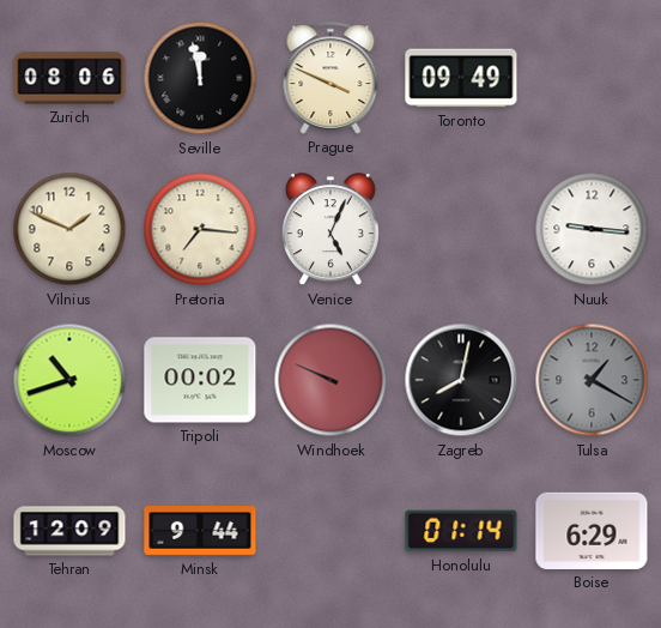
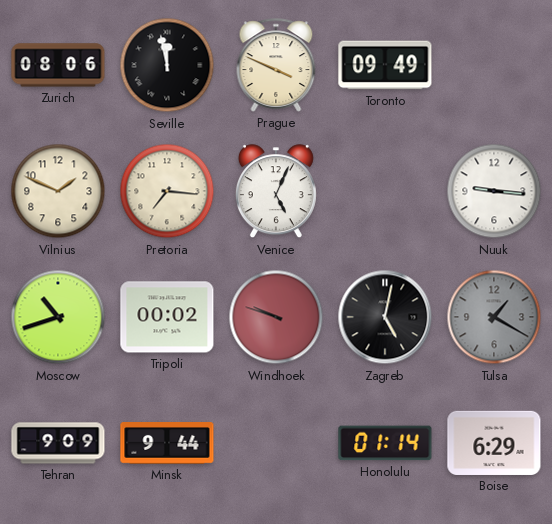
Windhoek: 9:49 -> 9:48
Zagreb: 8:02 -> 5:02
Tehran: 12:09 -> 9:09
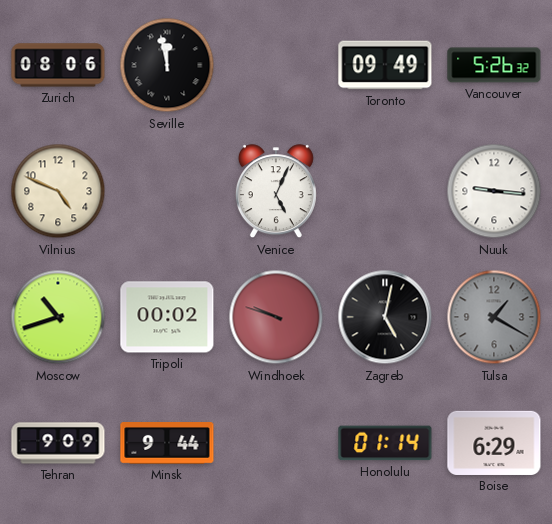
Prague: 3:49 -> none
Vancouver: none -> 5:26
Vilnius: 1:49 -> 4:49
Pretoria: 7:16 -> none
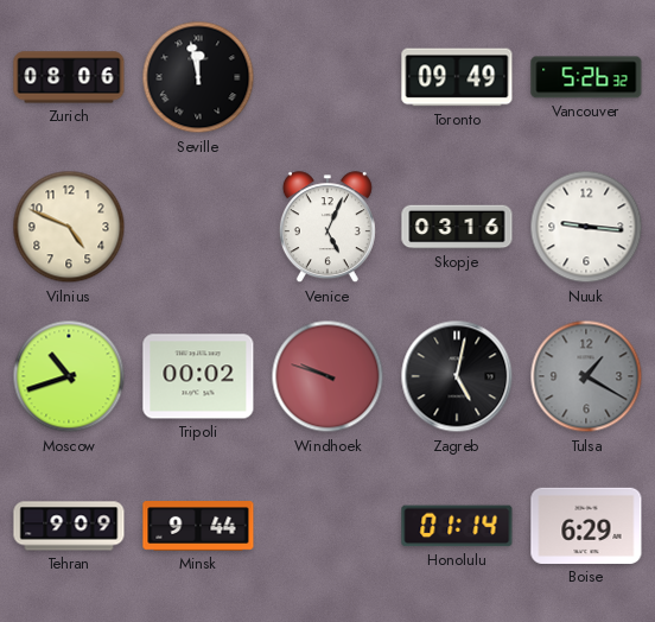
Skopje: none -> 03:16
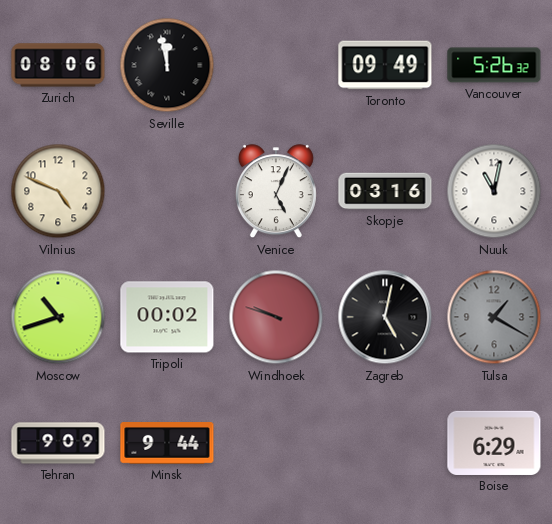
Nuuk: 9:16 -> 11:02
Honolulu: 01:14 -> none
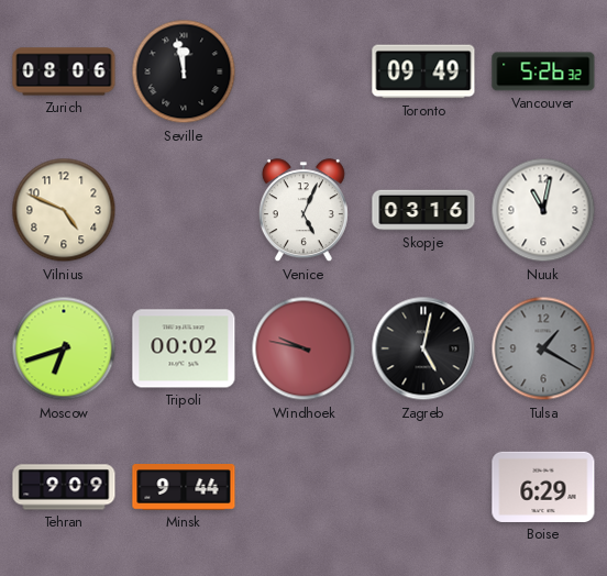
Moscow: 10:42 -> 6:42
Windhoek: 9:48 -> 9:47
